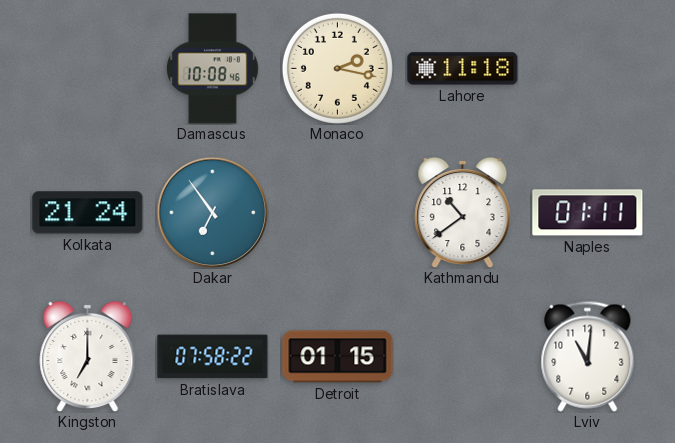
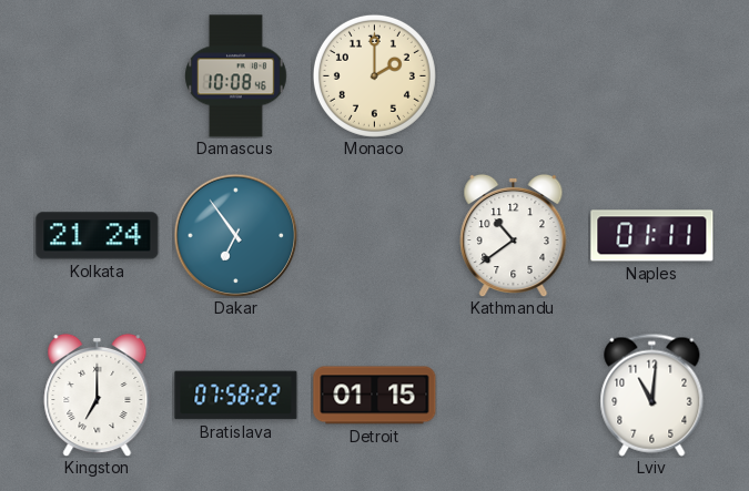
Monaco: 2:17 -> 2:00
Lahore: 11:18 -> none
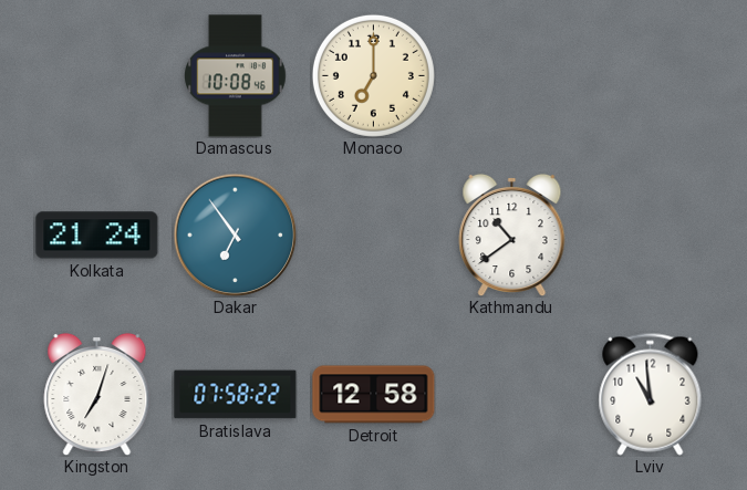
Monaco: 2:00 -> 7:00
Naples: 01:11 -> none
Kingston: 7:00 -> 7:03
Detroit: 01:15 -> 12:58
Lviv: 11:01 -> 10:59
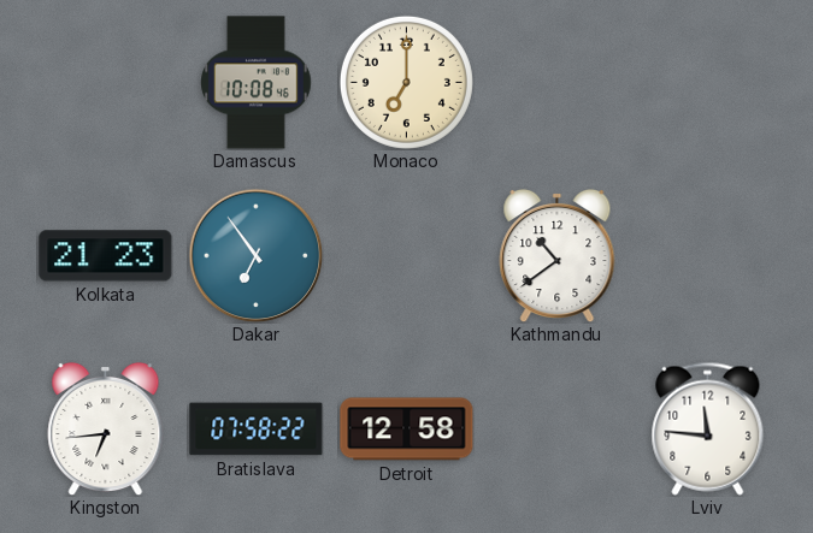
Kolkata: 21:24 -> 21:23
Kingston: 7:03 -> 6:44
Lviv: 10:59 -> 11:46
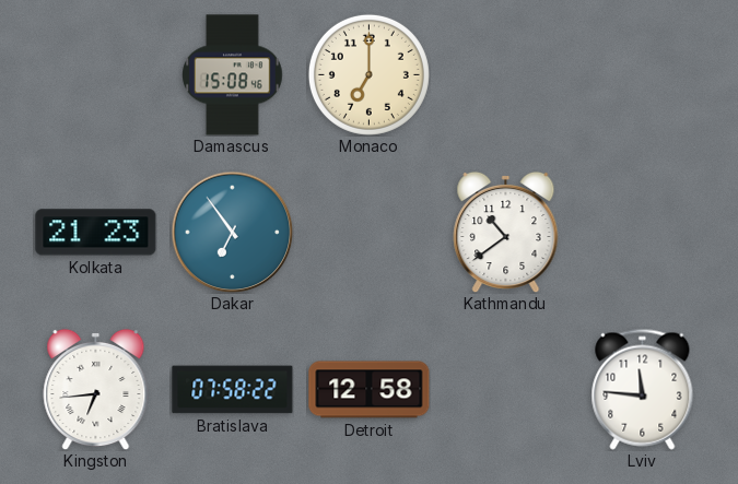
Damascus: 10:08 -> 15:08
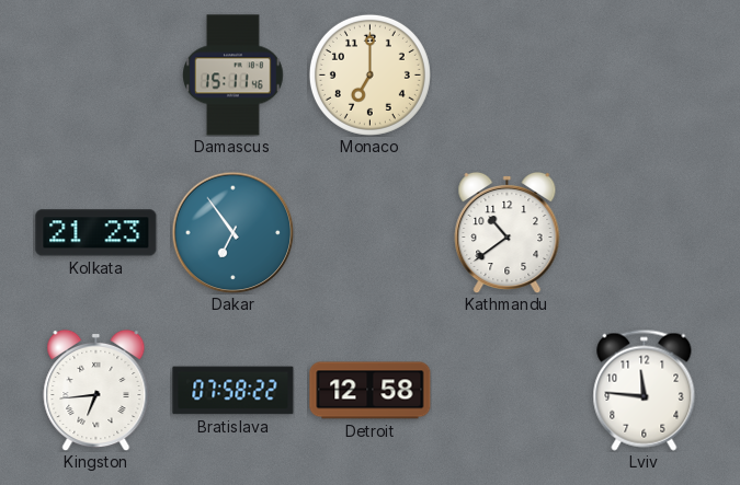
Damascus: 15:08 -> 15:11
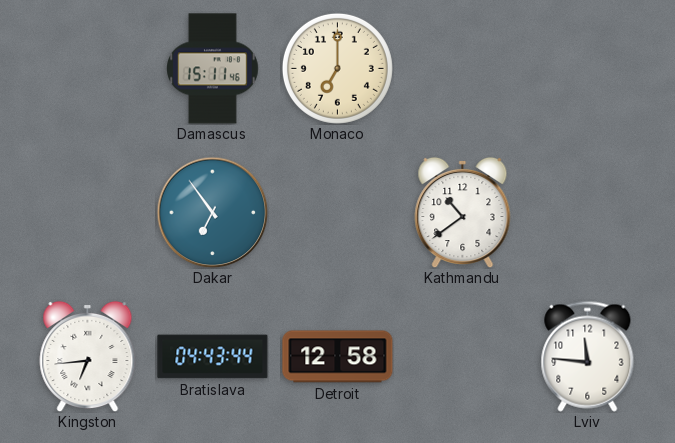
Kolkata: 21:23 -> none
Bratislava: 07:58 -> 04:43
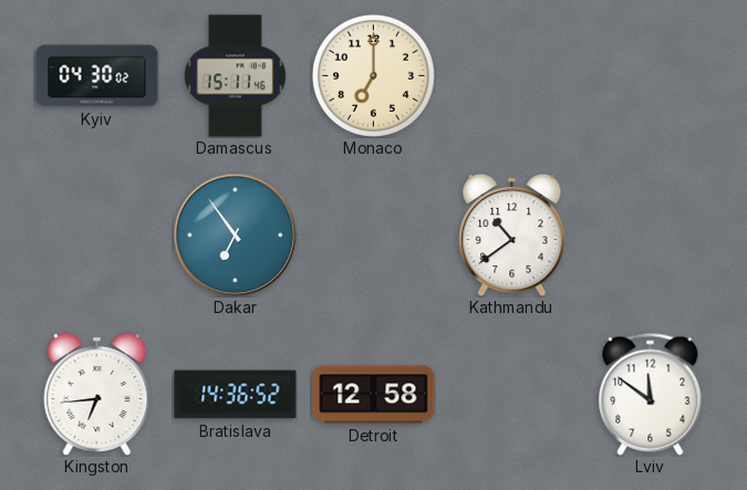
Kyiv: none -> 04:30
Bratislava: 04:43 -> 14:36
Lviv: 11:46 -> 11:51
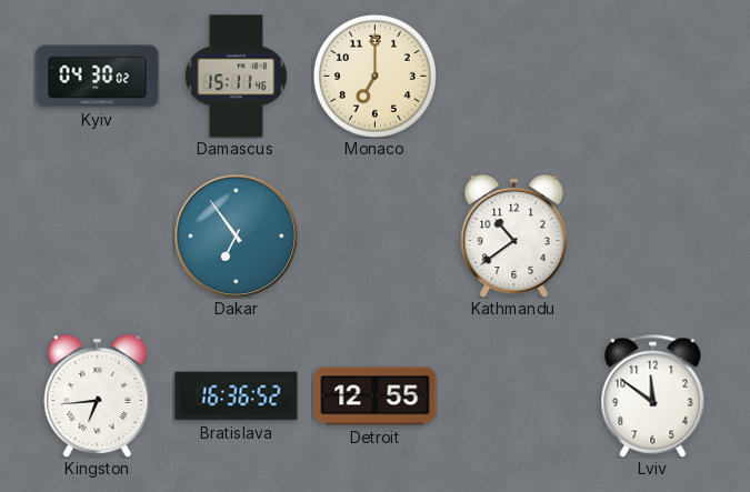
Bratislava: 14:36 -> 16:36
Detroit: 12:58 -> 12:55
